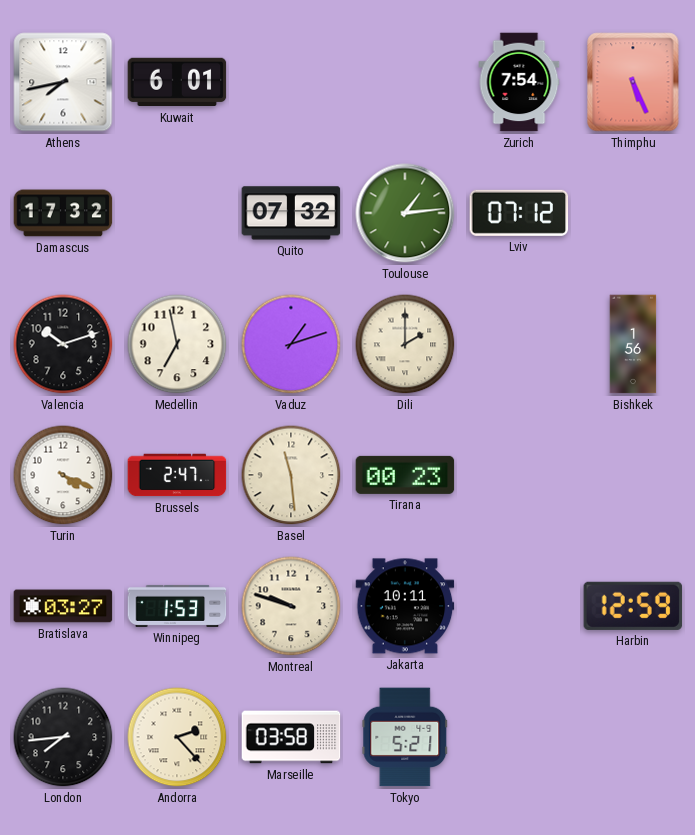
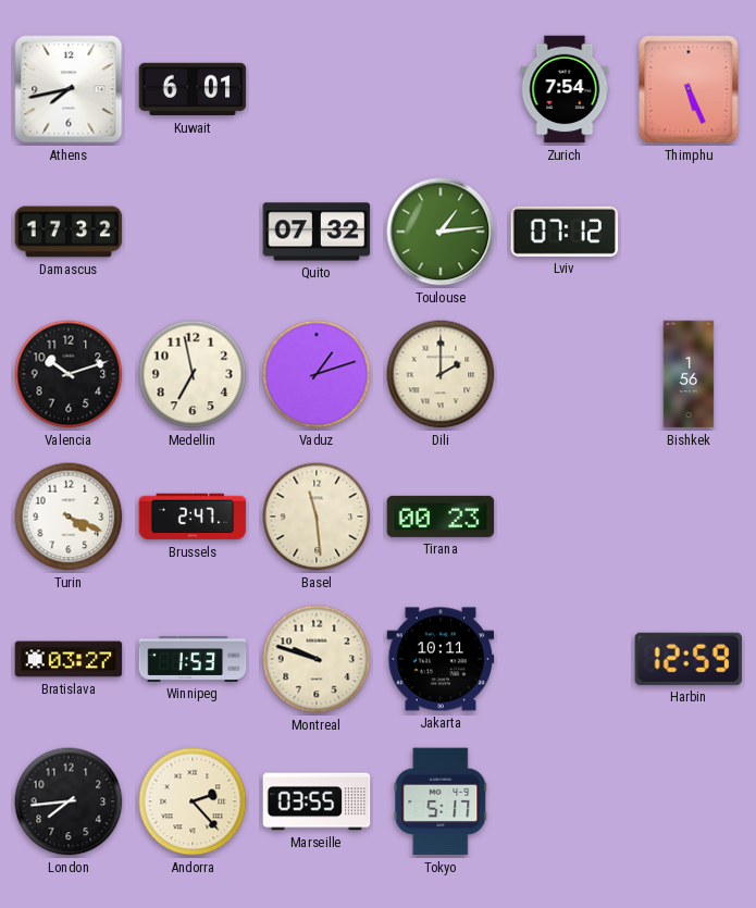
Marseille: 03:58 -> 03:55
Tokyo: 5:21 -> 5:17
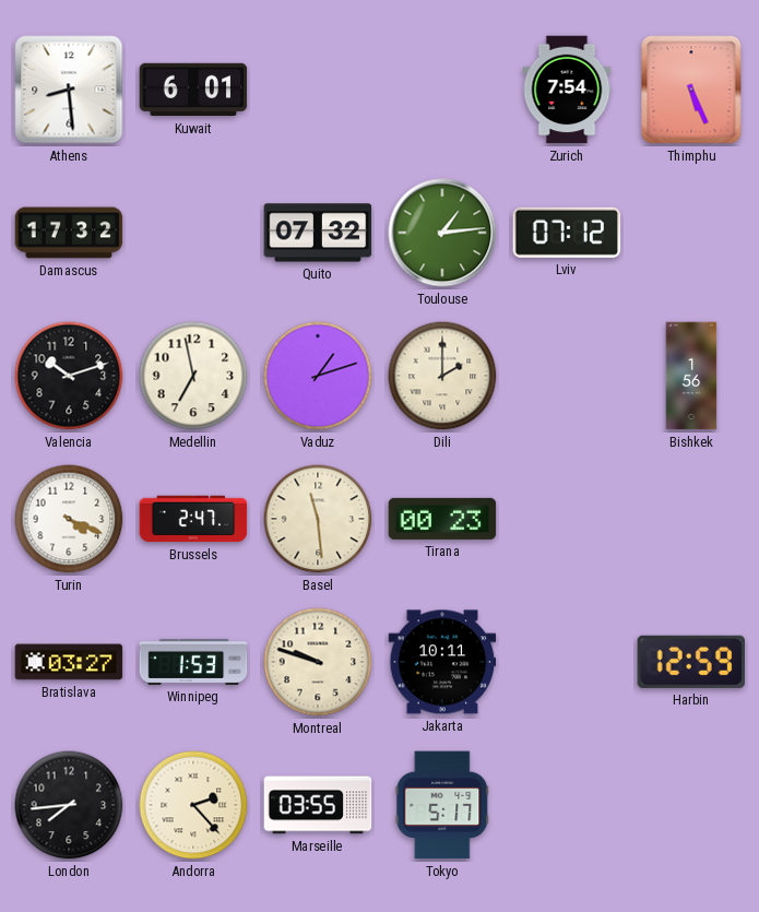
Athens: 7:43 -> 8:29
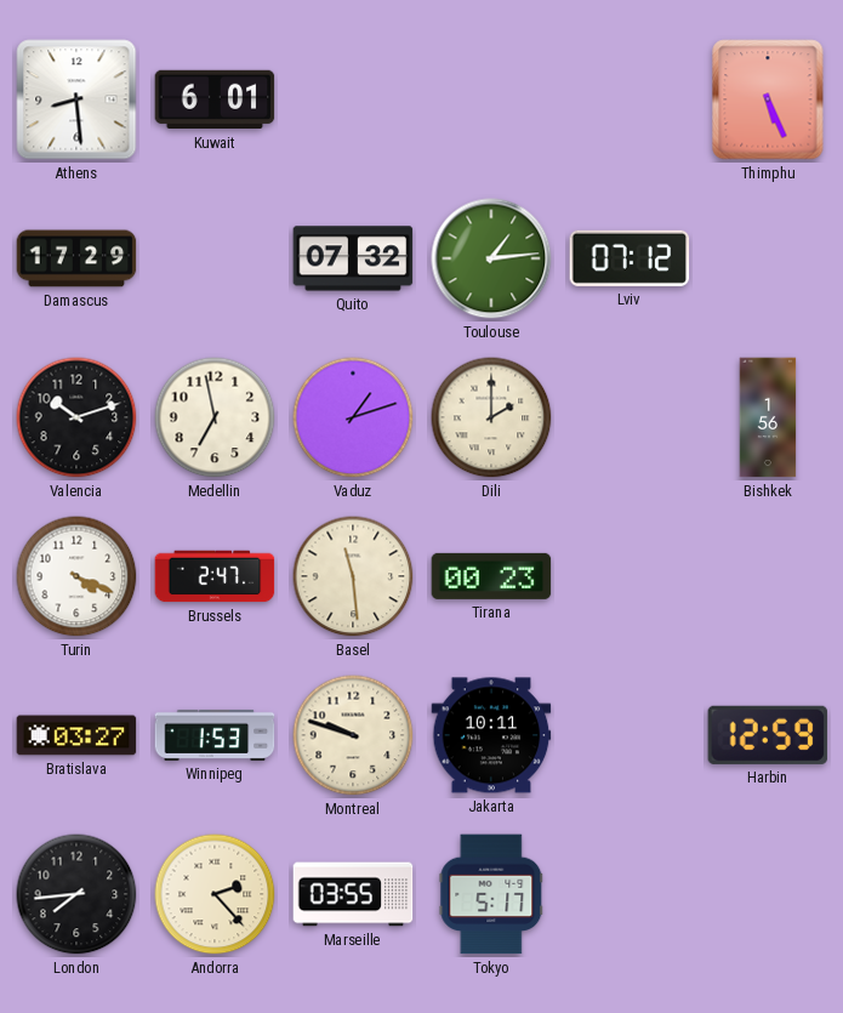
Zurich: 7:54 -> none
Damascus: 17:32 -> 17:29
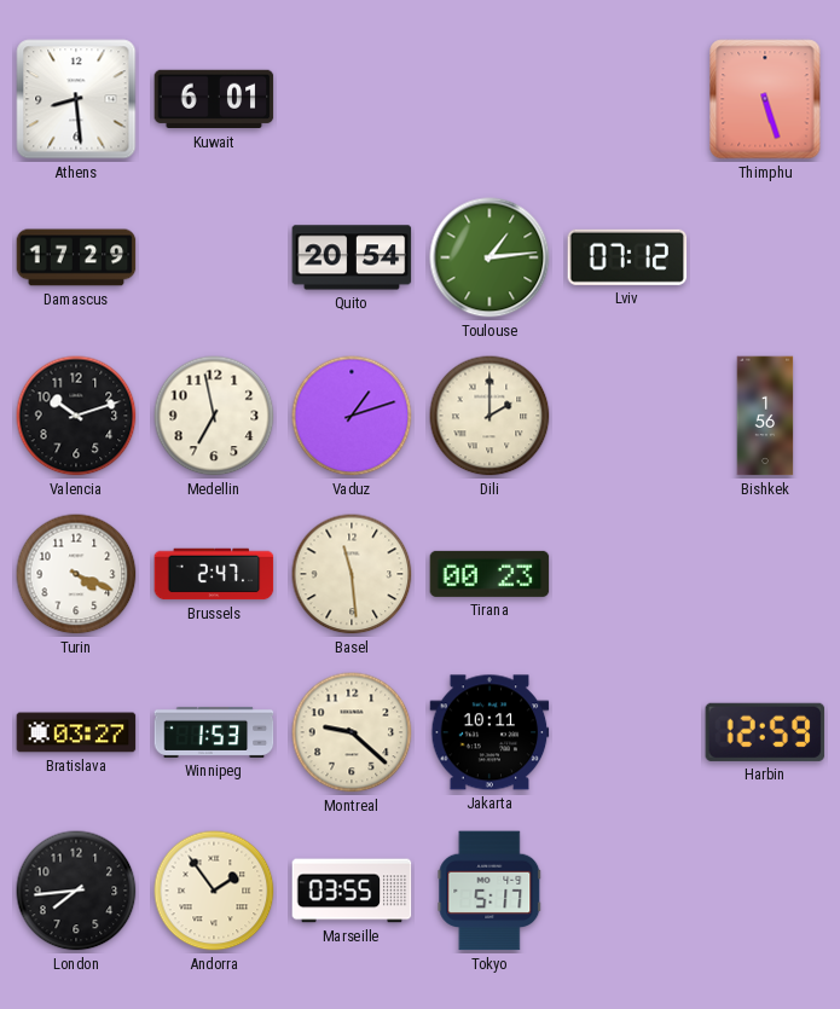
Thimphu: 5:26 -> 5:27
Quito: 07:32 -> 20:54
Montreal: 9:48 -> 9:22
Andorra: 2:23 -> 1:54
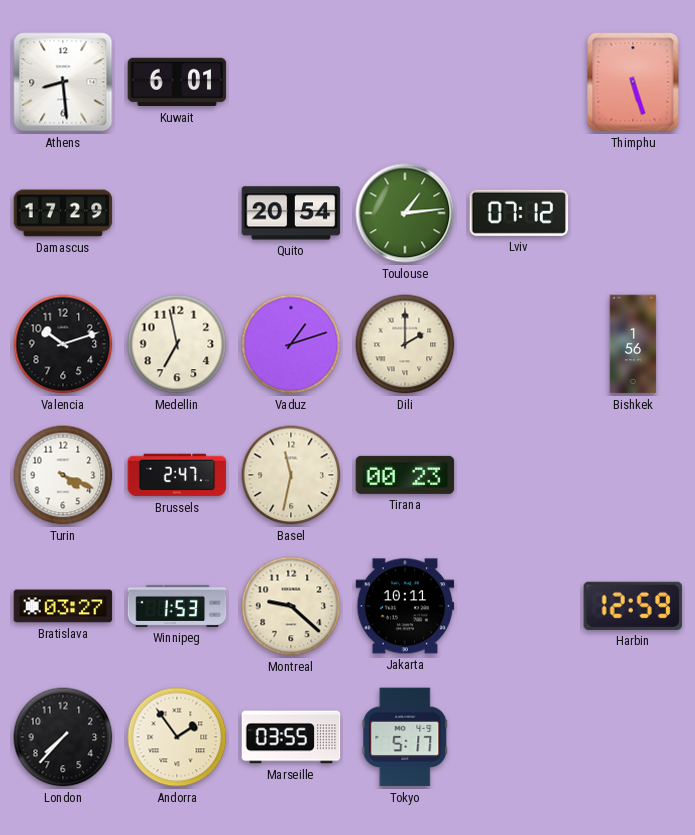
Basel: 11:29 -> 11:32
London: 7:44 -> 7:37
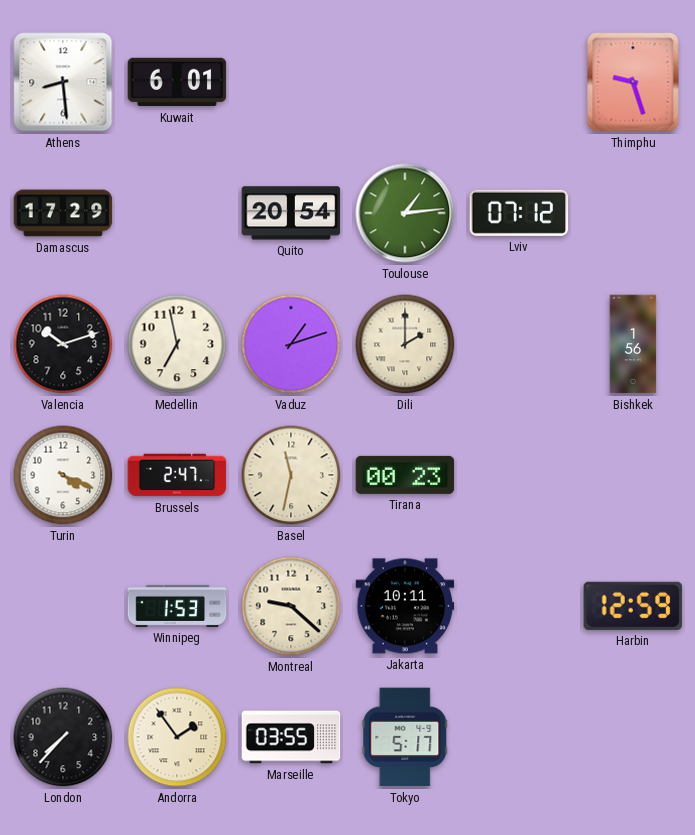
Thimphu: 5:27 -> 9:27
Bratislava: 03:27 -> none
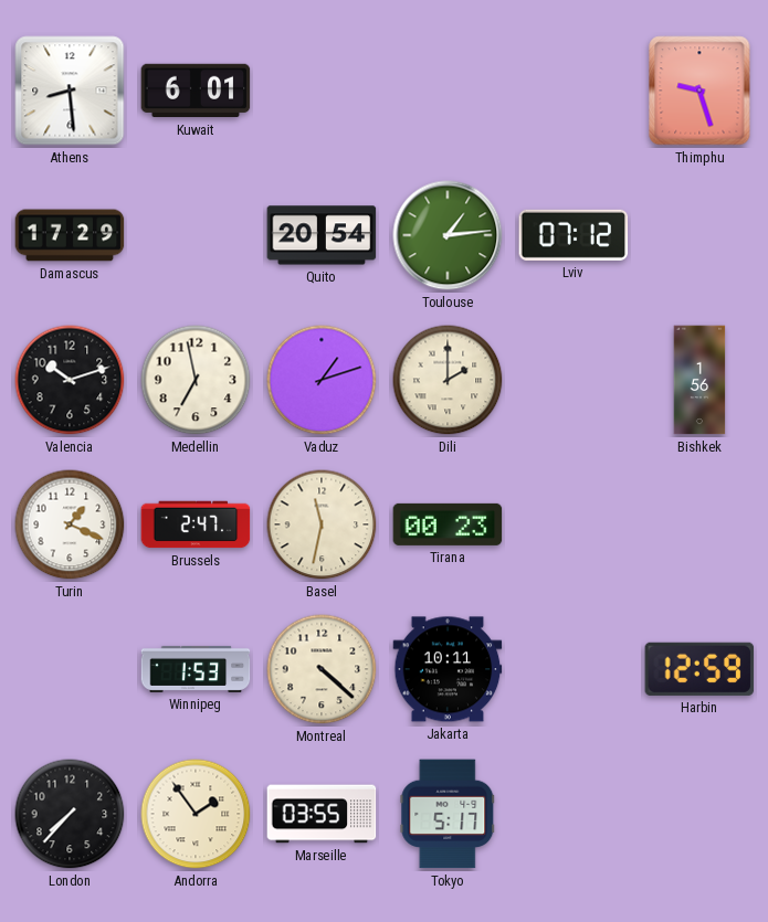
Turin: 4:19 -> 1:19
Montreal: 9:22 -> 4:22
